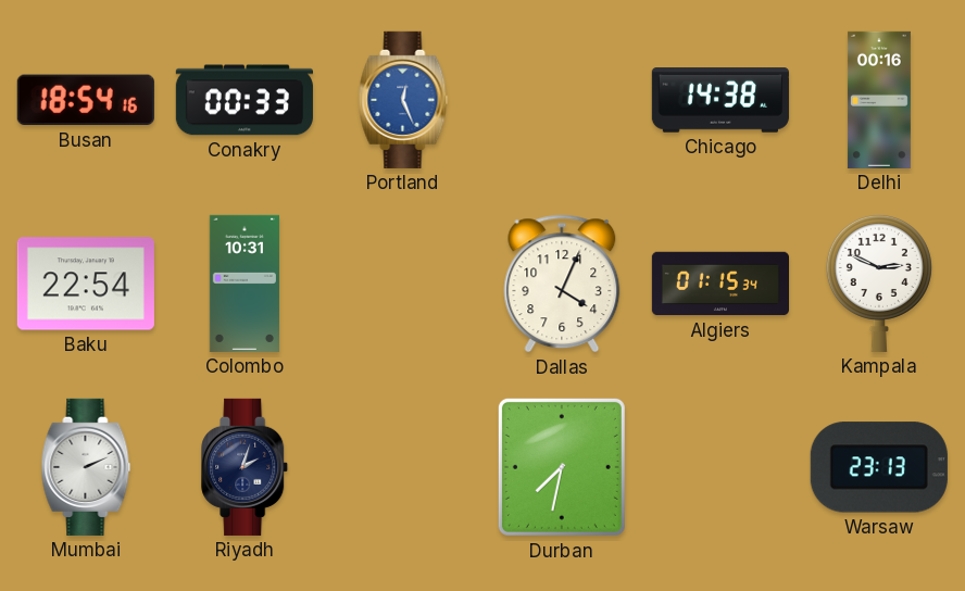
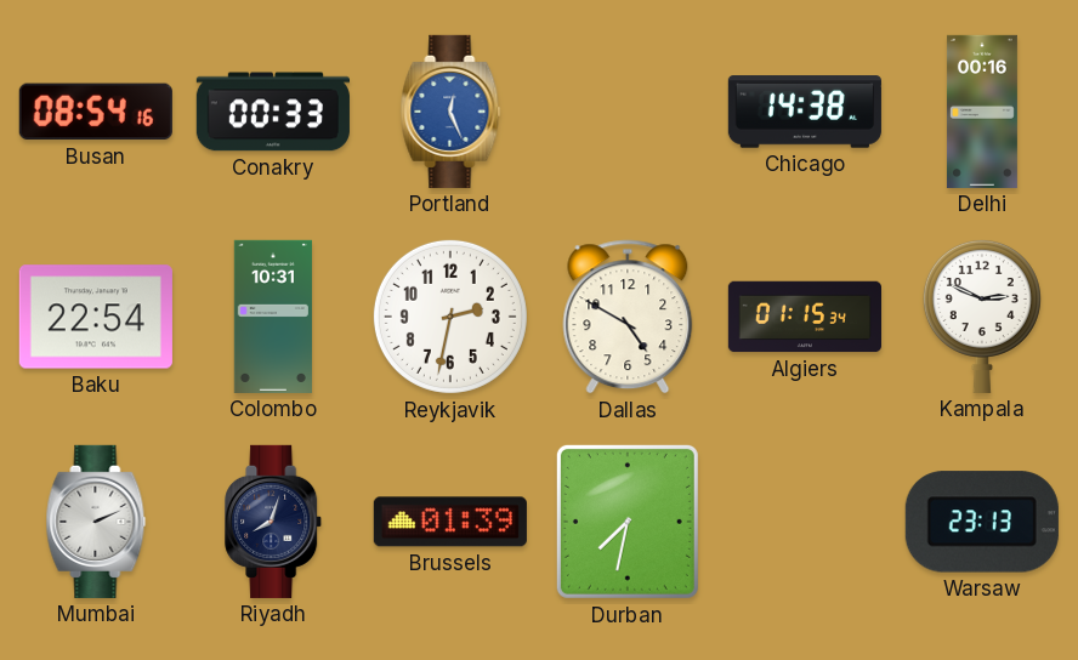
Busan: 18:54 -> 08:54
Reykjavik: none -> 2:32
Dallas: 4:04 -> 4:50
Riyadh: 2:03 -> 8:03
Brussels: none -> 01:39
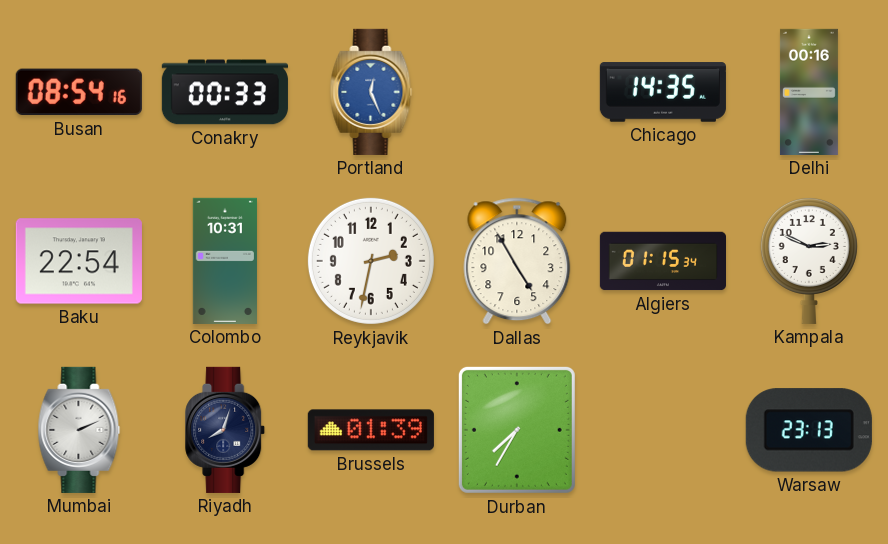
Chicago: 14:38 -> 14:35
Dallas: 4:50 -> 4:55
Durban: 7:32 -> 7:35
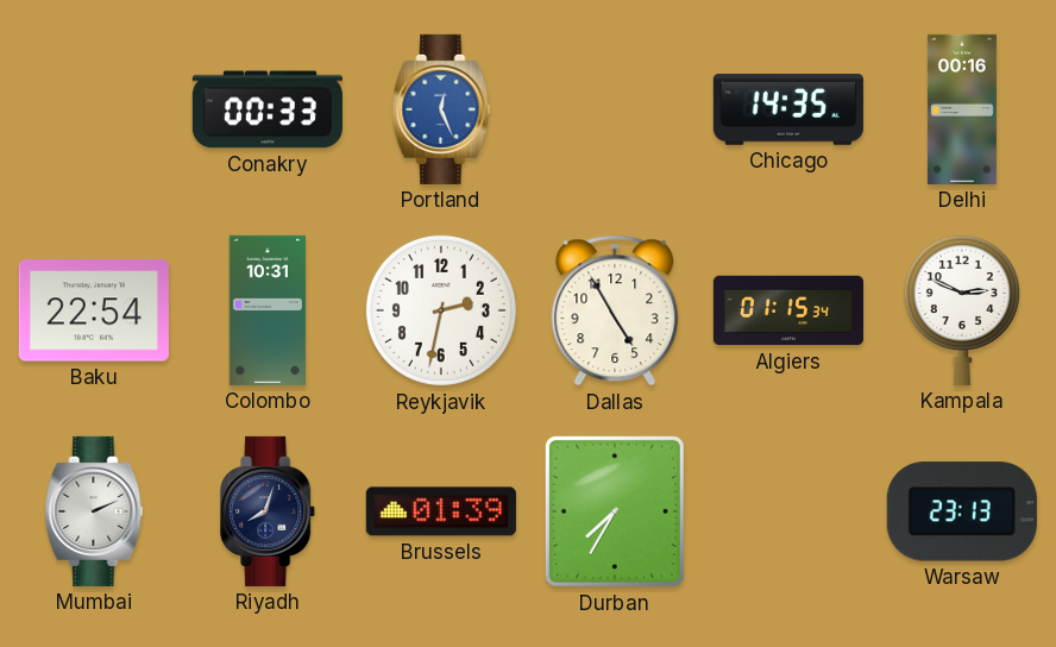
Busan: 08:54 -> none
